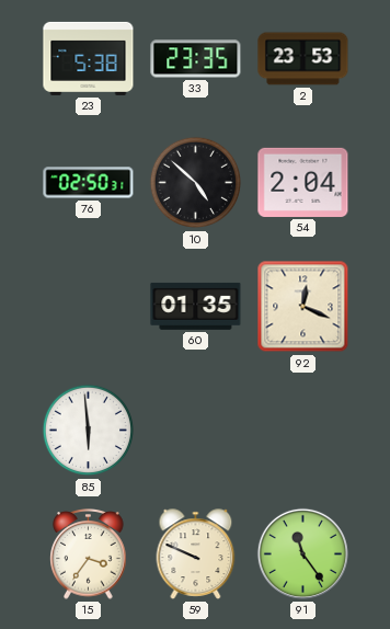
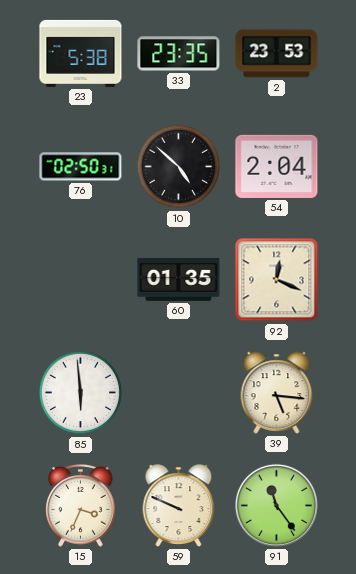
39: none -> 5:16
15: 3:36 -> 3:34
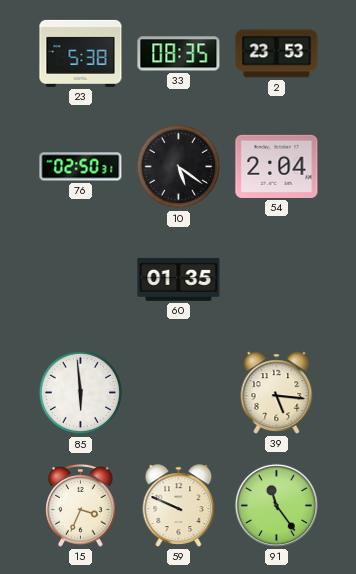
33: 23:35 -> 08:35
10: 4:52 -> 5:21
92: 12:19 -> none
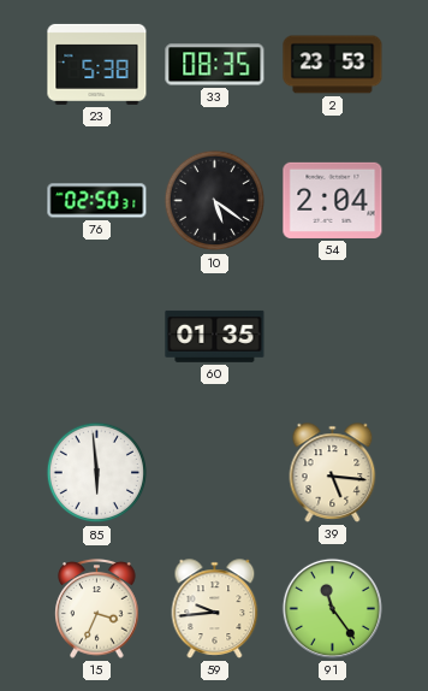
59: 9:49 -> 9:44
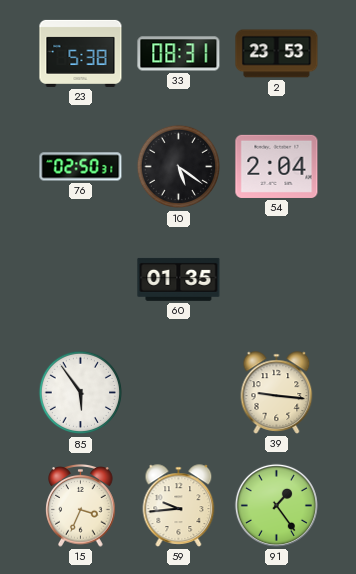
33: 08:35 -> 08:31
85: 5:59 -> 5:54
39: 5:16 -> 9:16
91: 11:24 -> 1:24
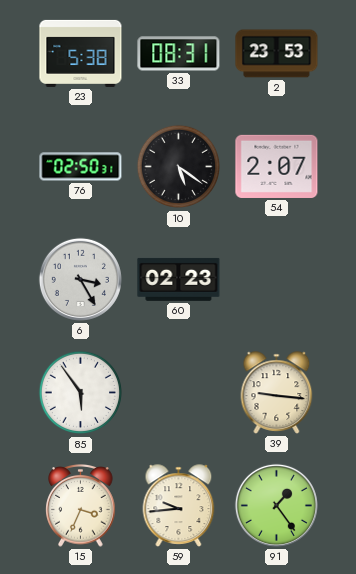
54: 2:04 -> 2:07
6: none -> 3:25
60: 01:35 -> 02:23
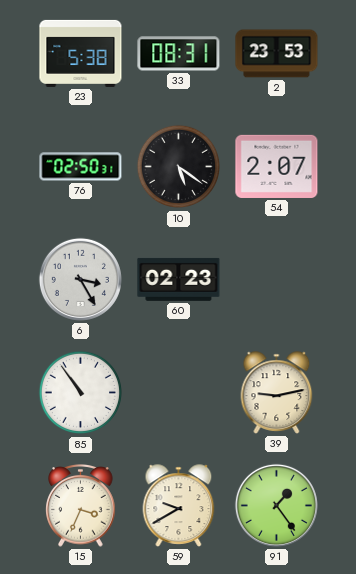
85: 5:54 -> 10:54
39: 9:16 -> 9:13
59: 9:44 -> 9:40
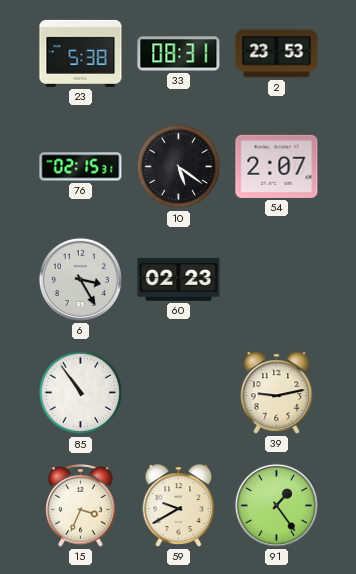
76: 02:50 -> 02:15
